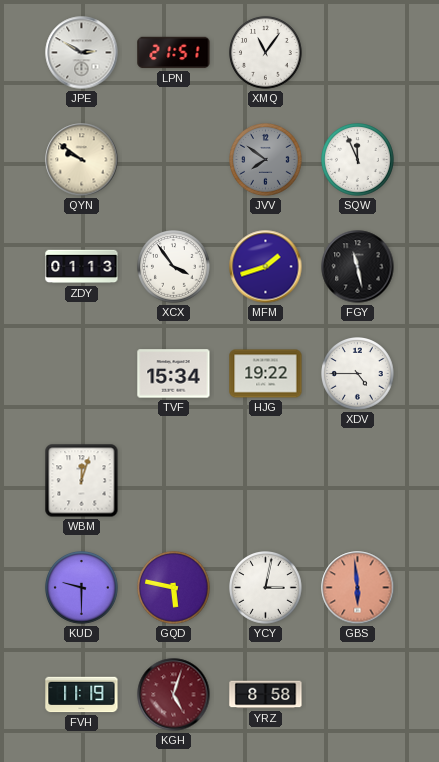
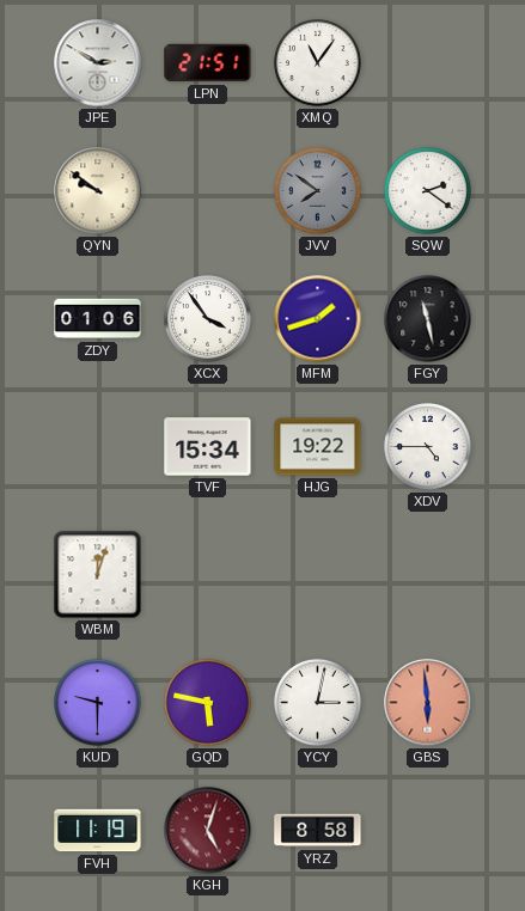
SQW: 11:56 -> 2:21
ZDY: 01:13 -> 01:06
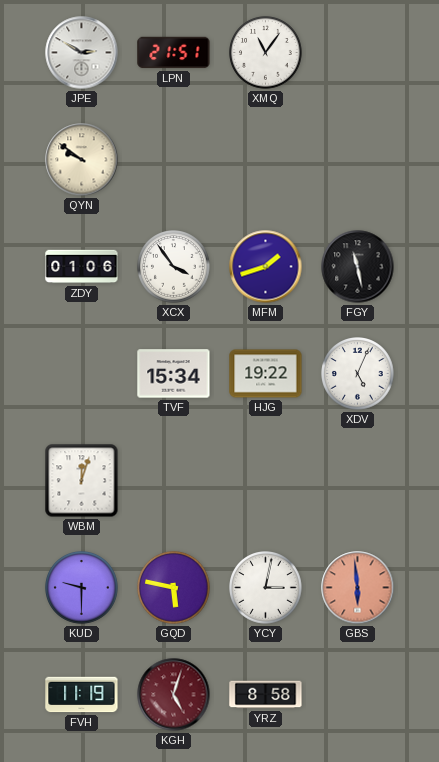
JVV: 7:51 -> none
SQW: 2:21 -> none
XDV: 4:45 -> 5:04
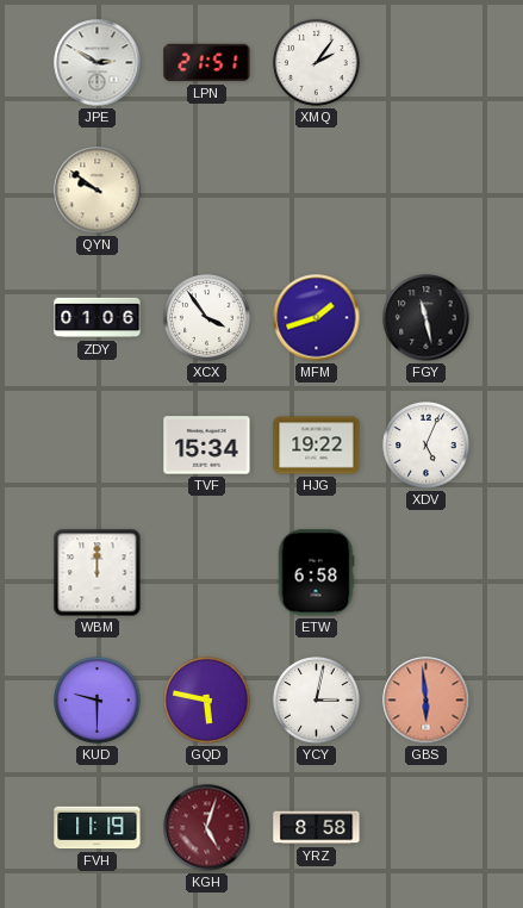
XMQ: 11:06 -> 2:06
WBM: 12:03 -> 12:00
ETW: none -> 6:58
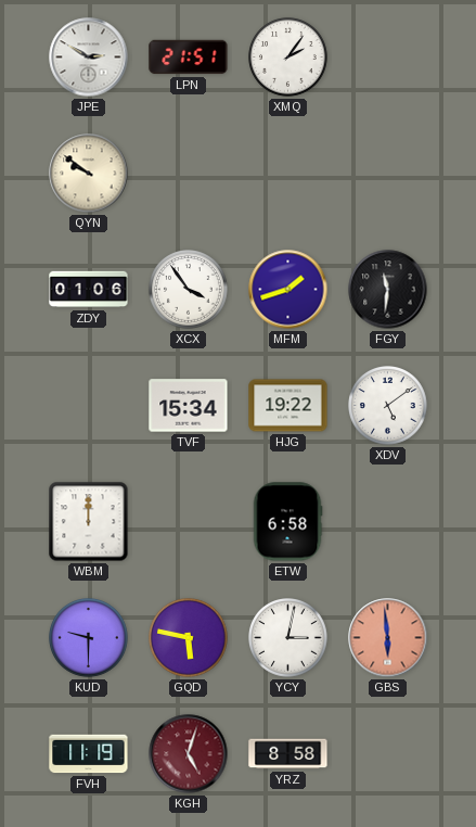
FGY: 11:28 -> 11:31
XDV: 5:04 -> 5:09
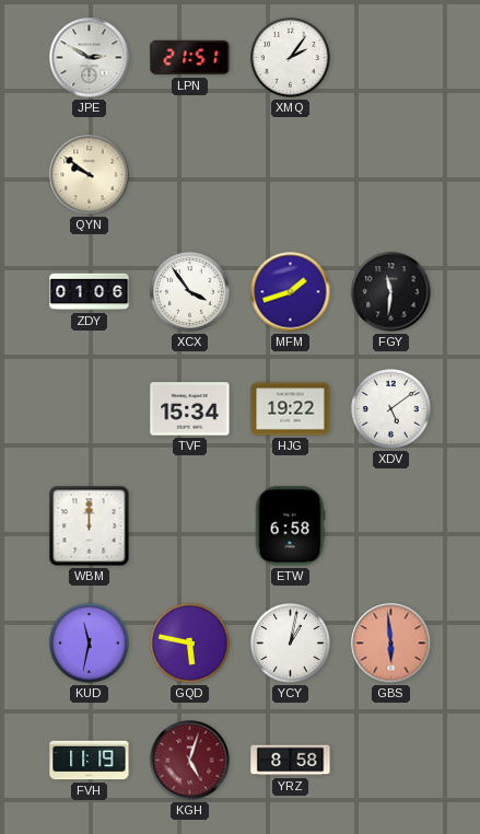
KUD: 9:30 -> 11:32
YCY: 3:02 -> 1:02
